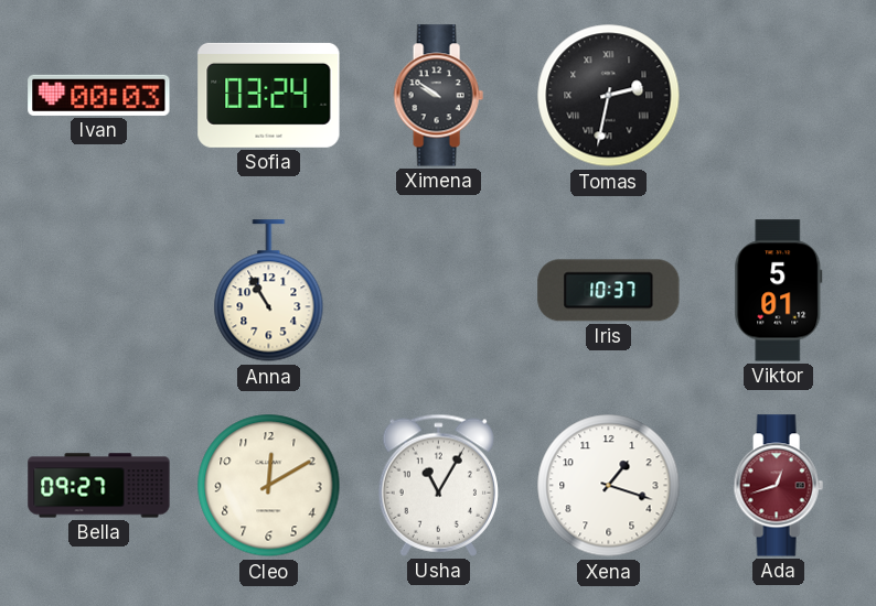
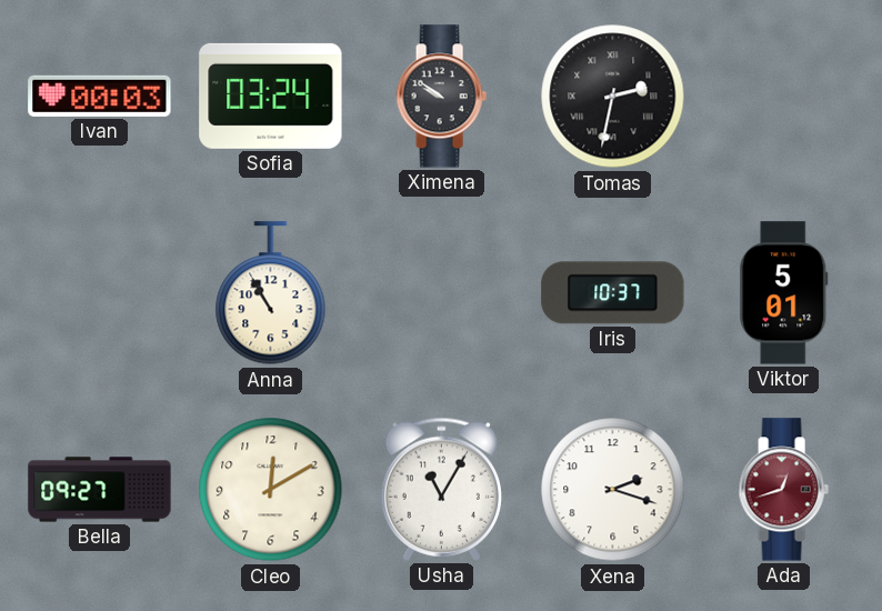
Xena: 1:18 -> 2:18
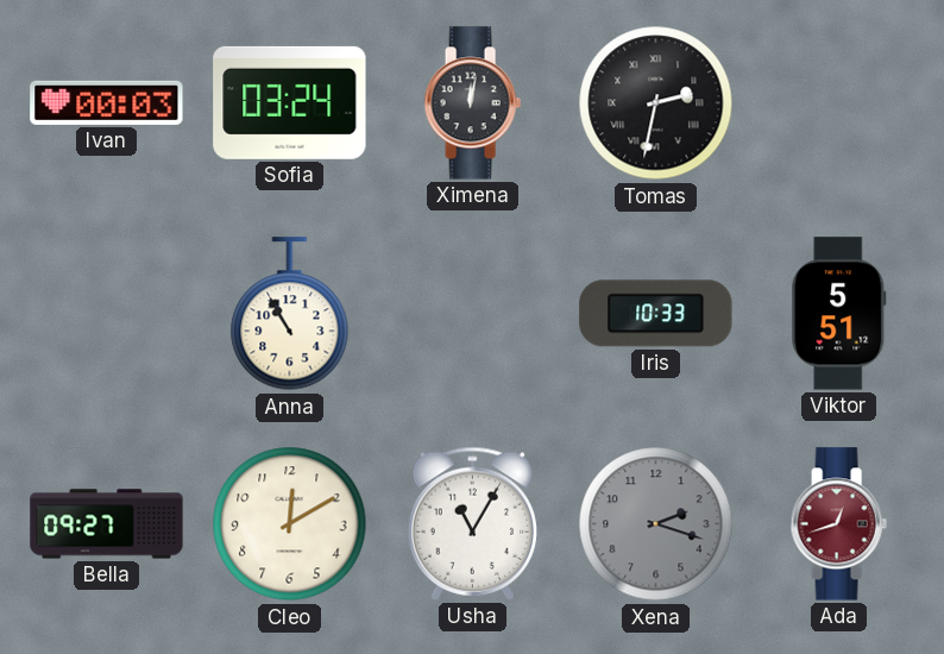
Ximena: 9:51 -> 12:02
Iris: 10:37 -> 10:33
Viktor: 5:01 -> 5:51
Xena dial: white -> grey
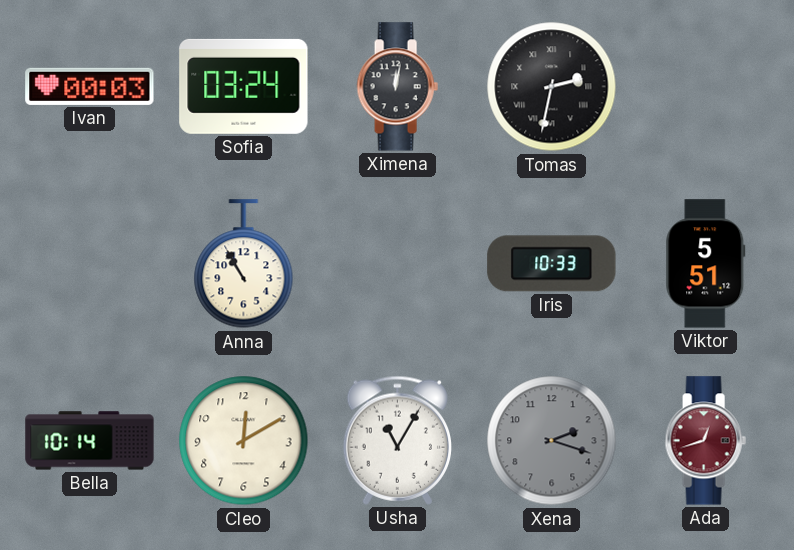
Bella: 09:27 -> 10:14
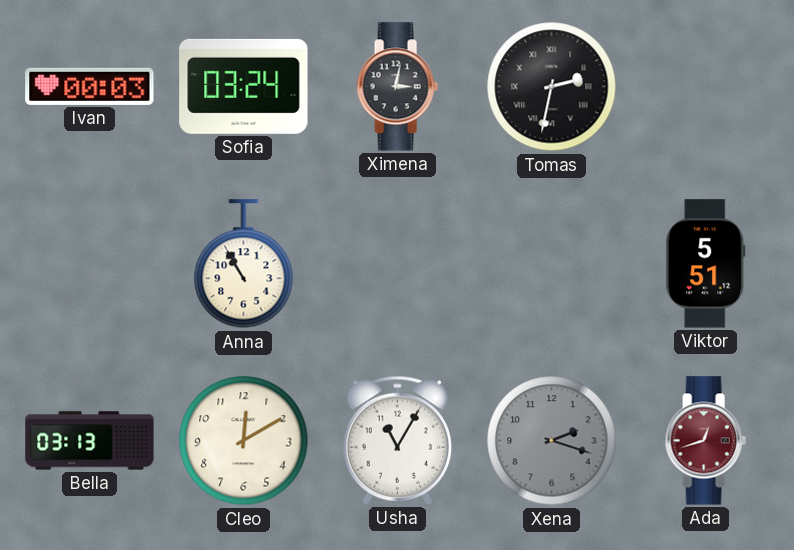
Ximena: 12:02 -> 3:02
Iris: 10:33 -> none
Bella: 10:14 -> 03:13
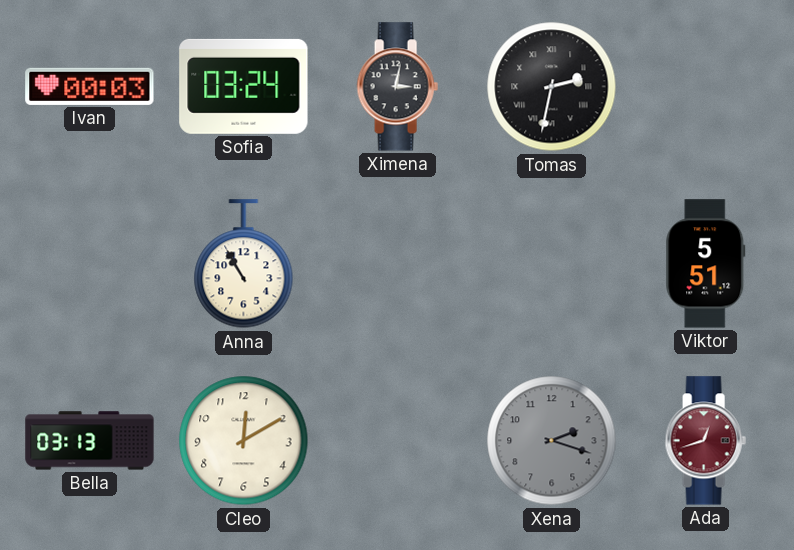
Usha: 11:05 -> none
